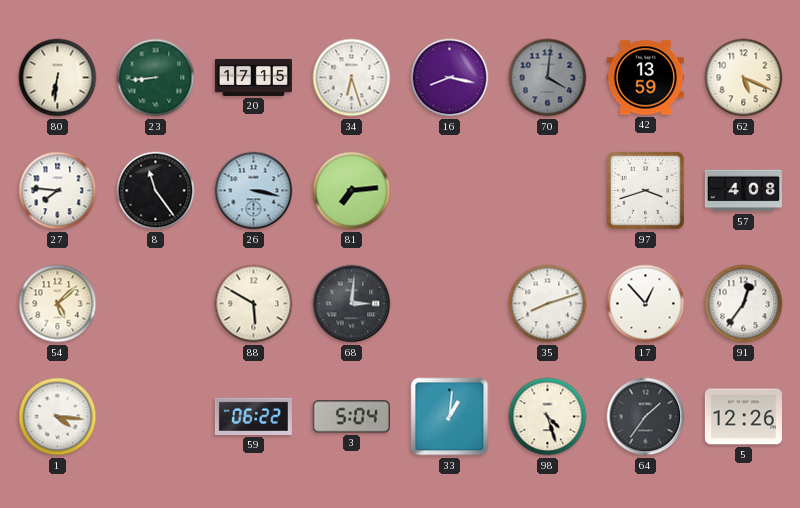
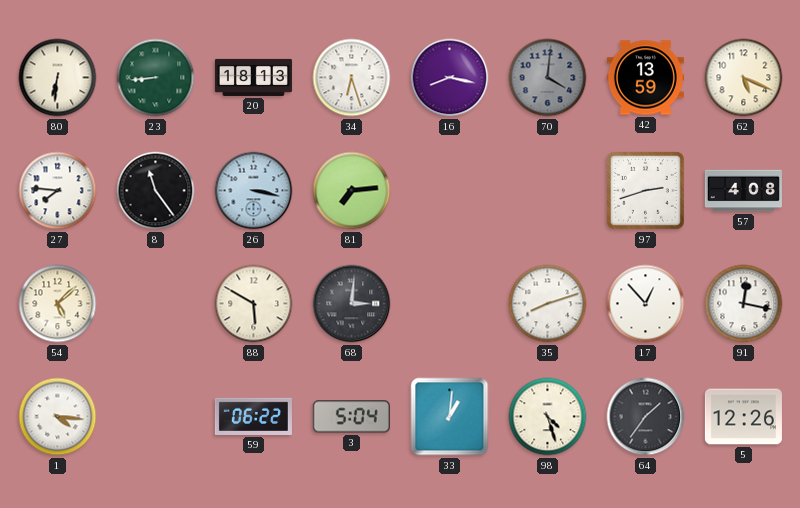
20: 17:15 -> 18:13
97: 3:42 -> 2:42
91: 12:36 -> 12:17
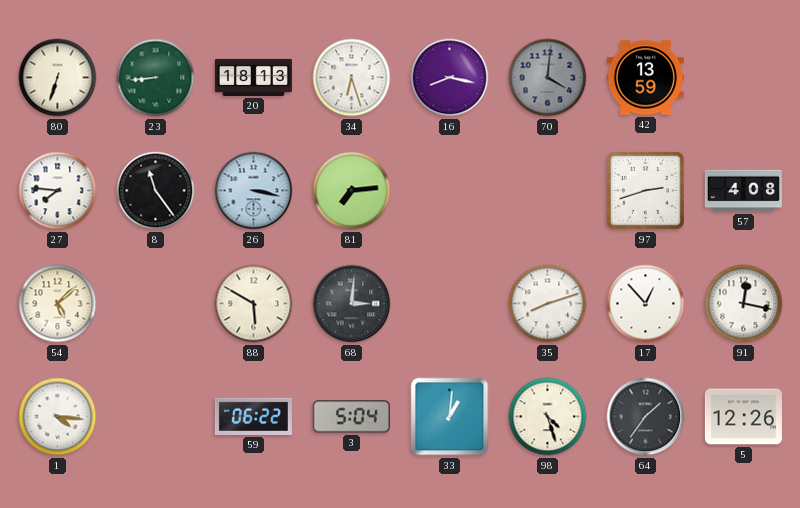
80: 6:31 -> 6:33
62: 5:19 -> none
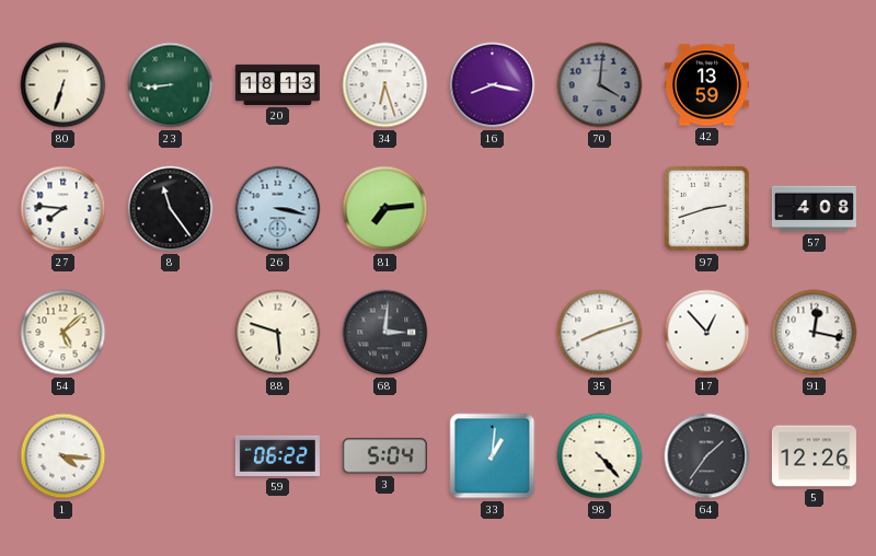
88: 5:50 -> 5:48
98: 4:27 -> 4:23
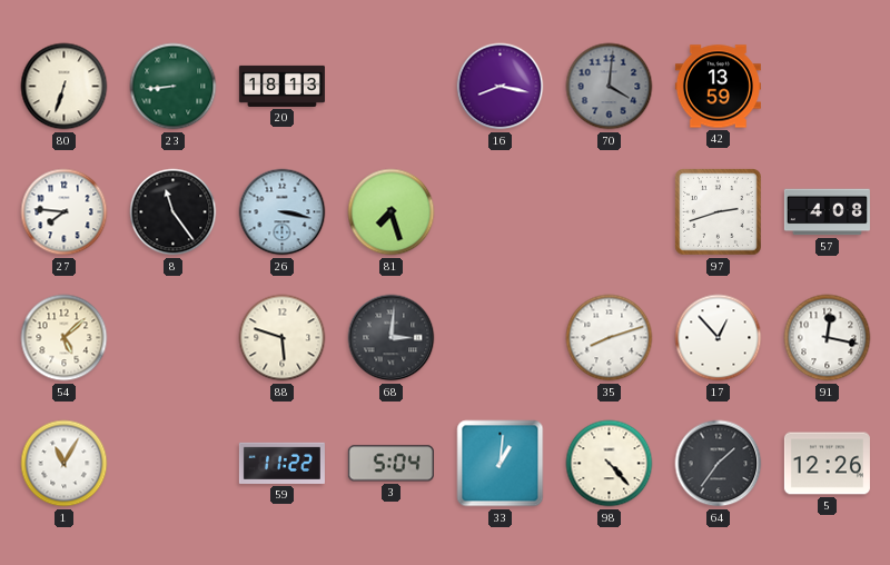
34: 6:27 -> none
81: 7:14 -> 7:27
1: 4:16 -> 11:05
59: 06:22 -> 11:22
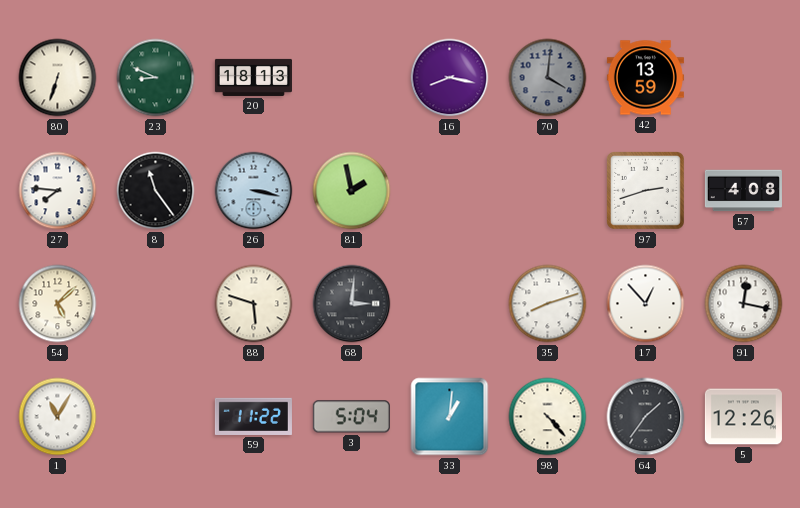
23: 8:44 -> 8:49
81: 7:27 -> 1:58
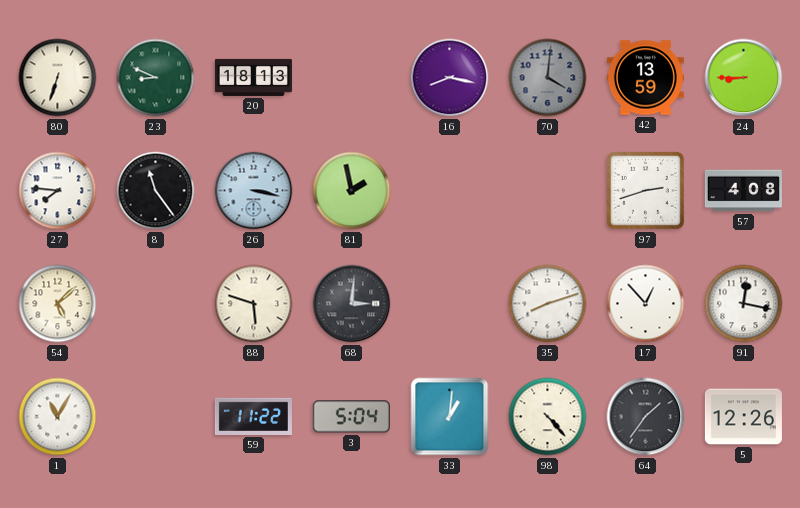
24: none -> 8:45
